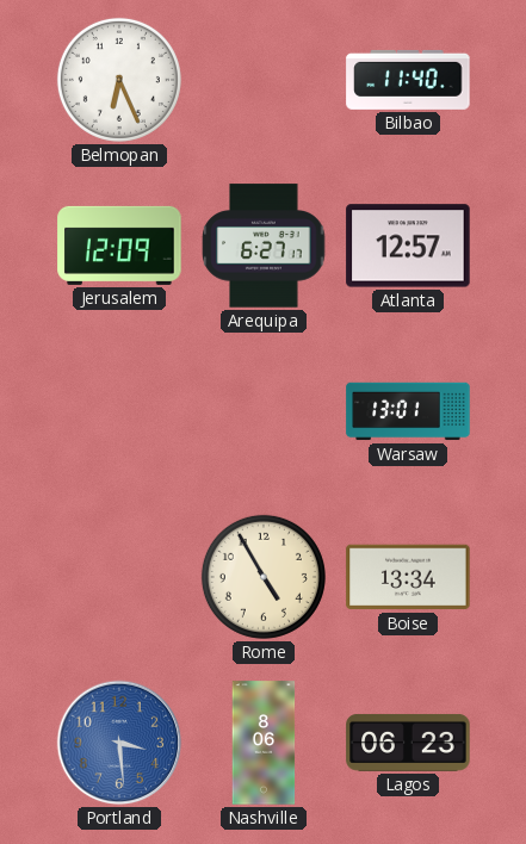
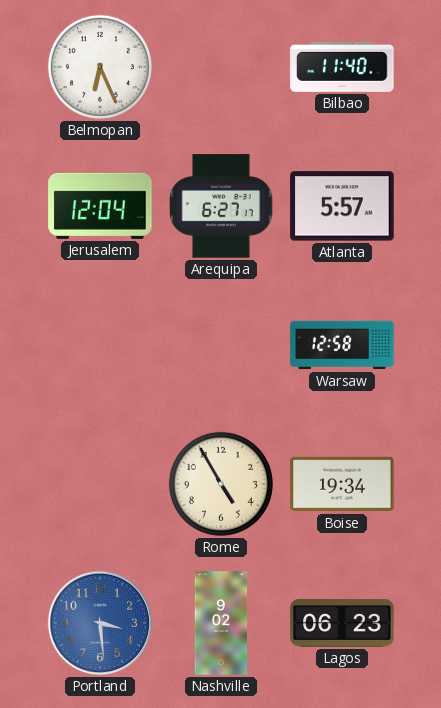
Jerusalem: 12:09 -> 12:04
Atlanta: 12:57 -> 5:57
Warsaw: 13:01 -> 12:58
Boise: 13:34 -> 19:34
Nashville: 8:06 -> 9:02
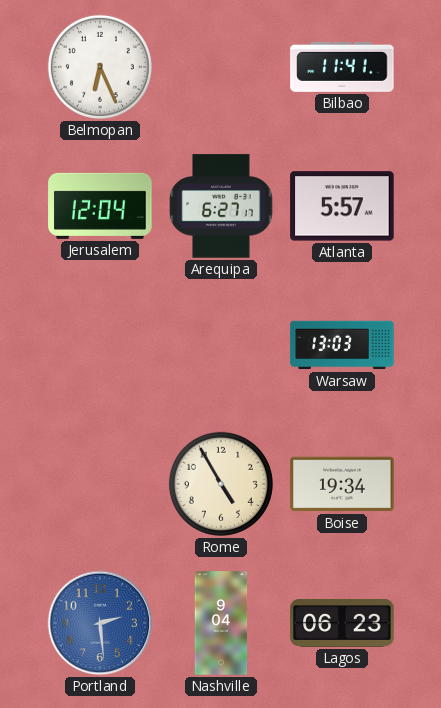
Bilbao: 11:40 -> 11:41
Warsaw: 12:58 -> 13:03
Portland: 3:29 -> 2:29
Nashville: 9:02 -> 9:04
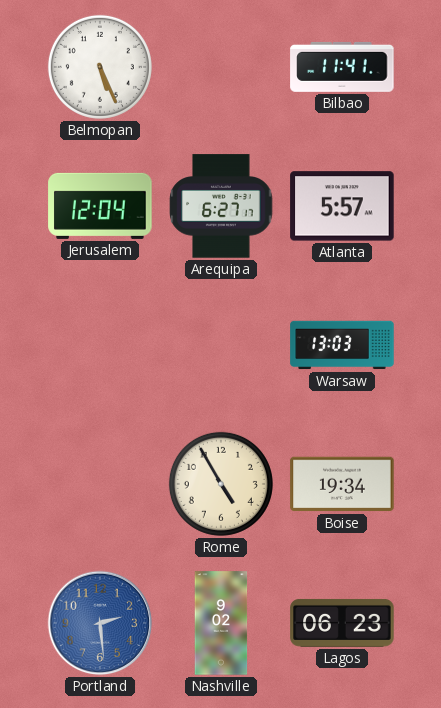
Belmopan: 6:26 -> 5:26
Nashville: 9:04 -> 9:02
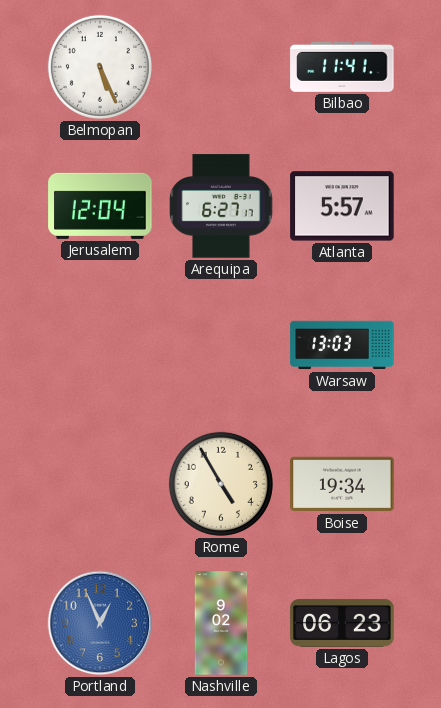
Portland: 2:29 -> 12:56
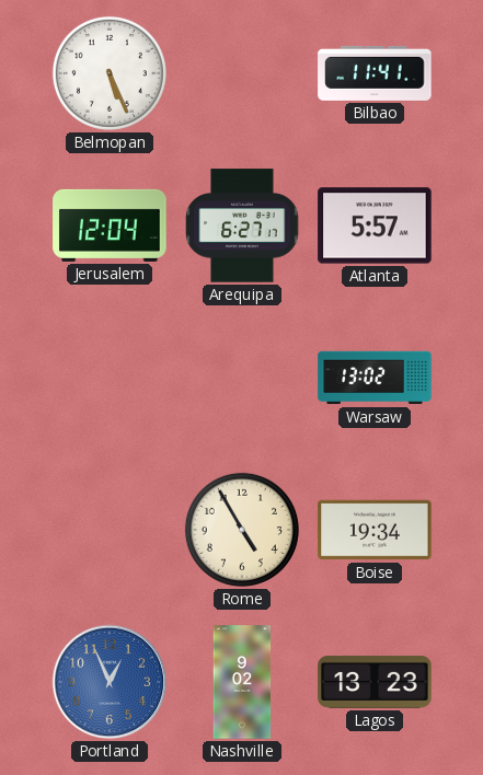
Warsaw: 13:03 -> 13:02
Lagos: 06:23 -> 13:23
